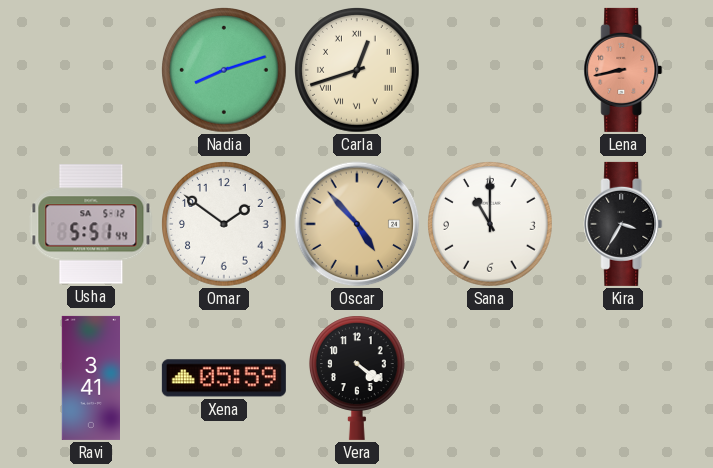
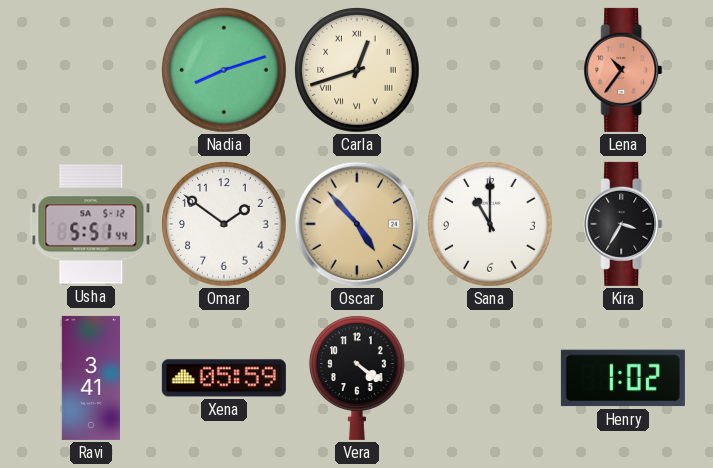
Lena: 8:43 -> 10:36
Henry: none -> 1:02
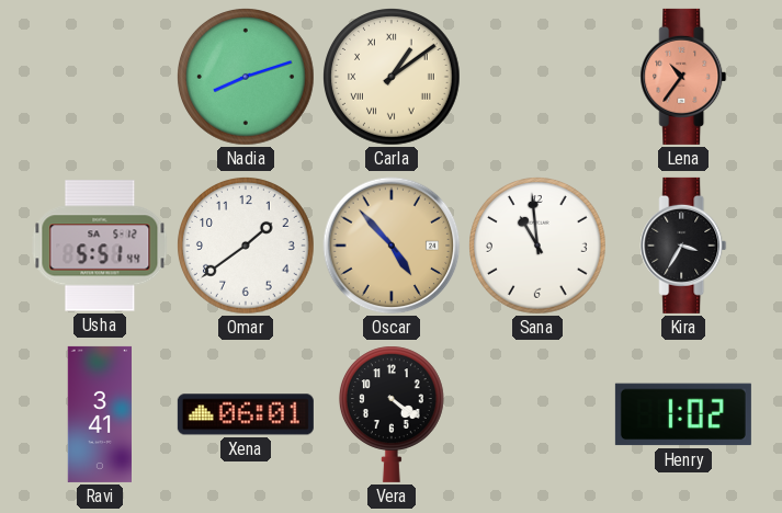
Carla: 12:42 -> 1:09
Omar: 1:51 -> 1:39
Sana: 11:00 -> 10:59
Xena: 05:59 -> 06:01
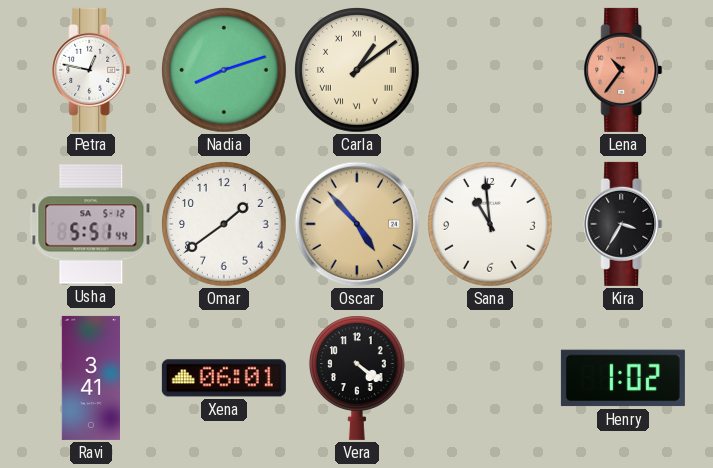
Petra: none -> 12:47
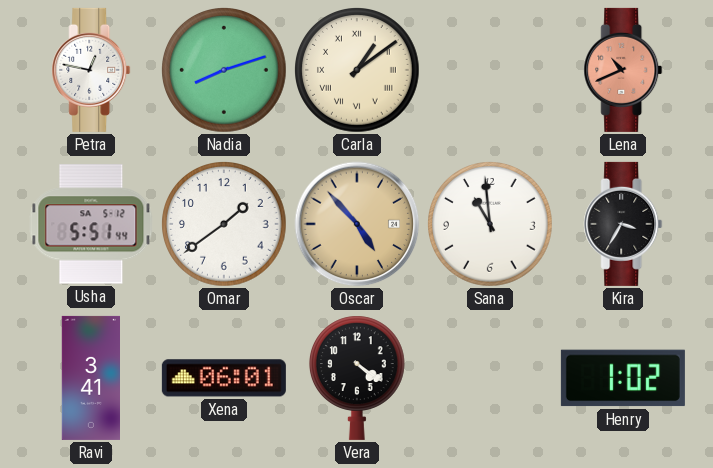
Lena: 10:36 -> 10:41
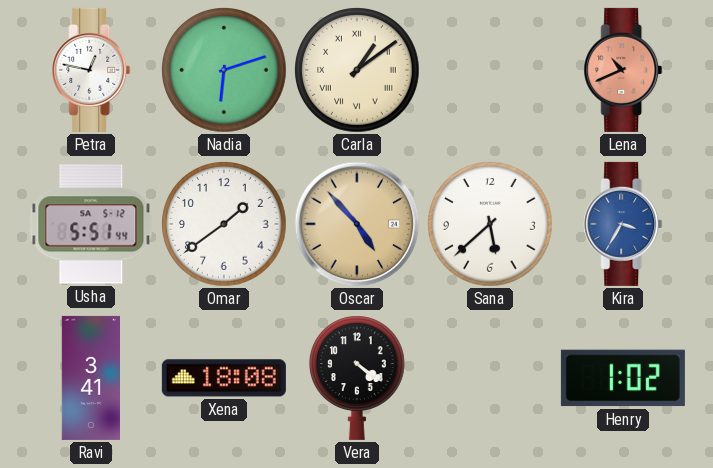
Nadia: 8:12 -> 6:12
Sana: 10:59 -> 5:38
Kira dial: black -> blue
Xena: 06:01 -> 18:08
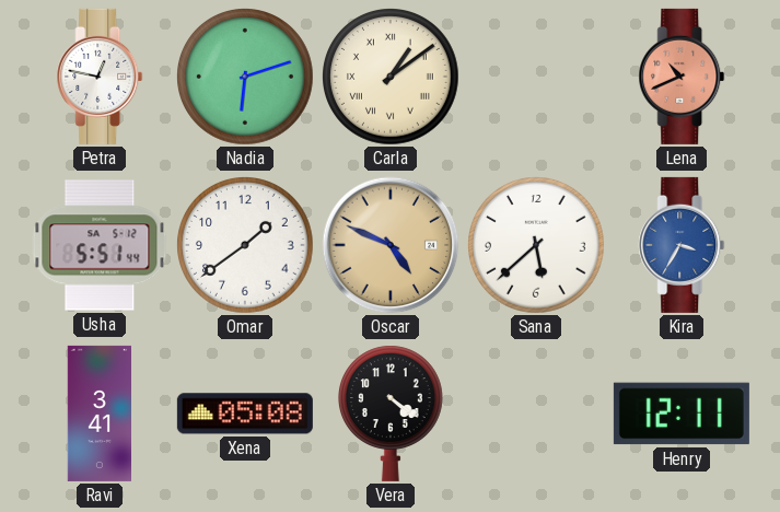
Oscar: 4:53 -> 4:49
Xena: 18:08 -> 05:08
Henry: 1:02 -> 12:11
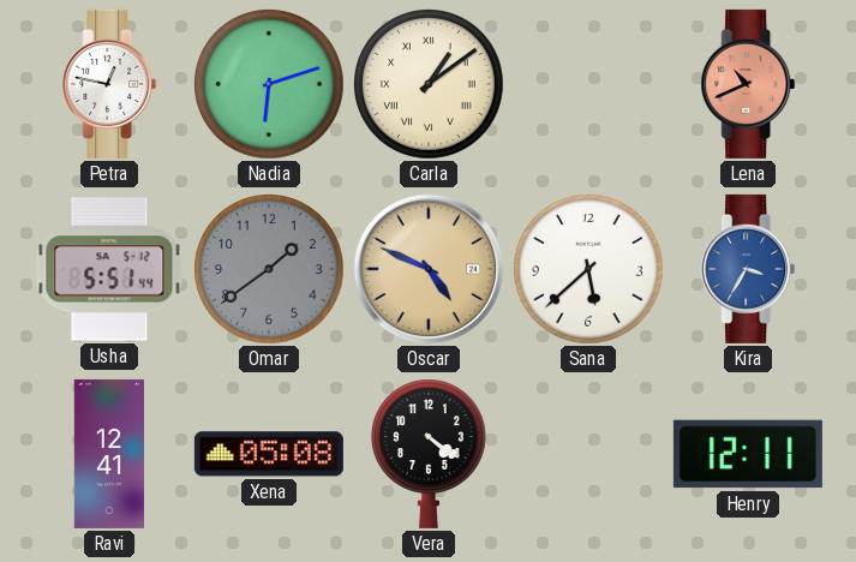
Omar dial: white -> grey
Ravi: 3:41 -> 12:41
